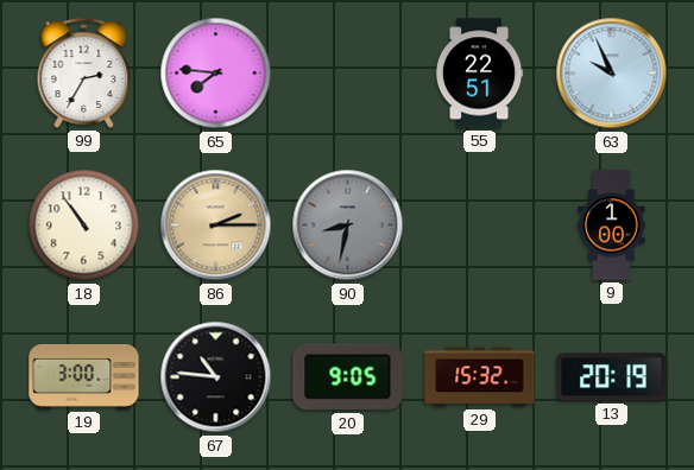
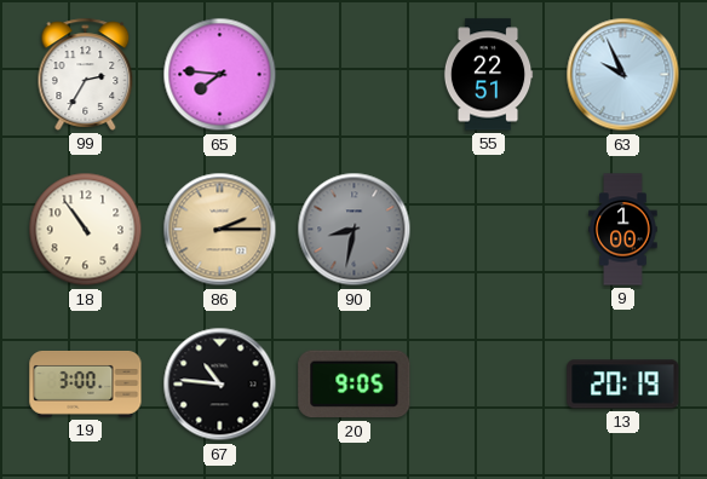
29: 15:32 -> none
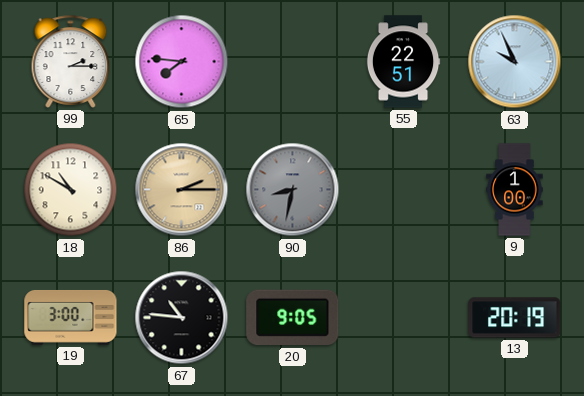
99: 2:35 -> 2:15
18: 10:54 -> 10:50
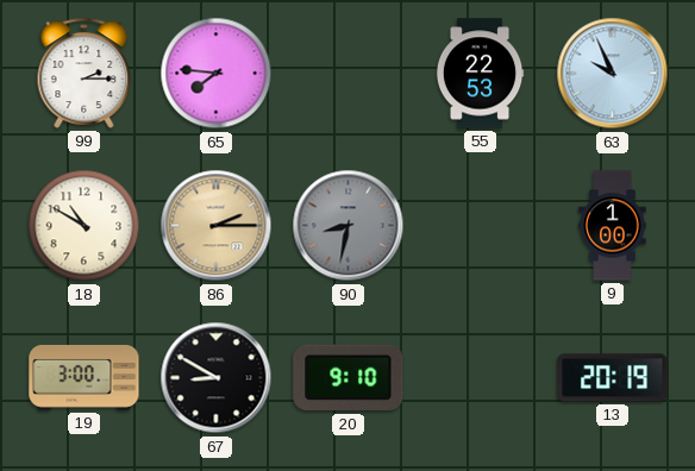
55: 22:51 -> 22:53
67: 10:46 -> 8:50
20: 9:05 -> 9:10
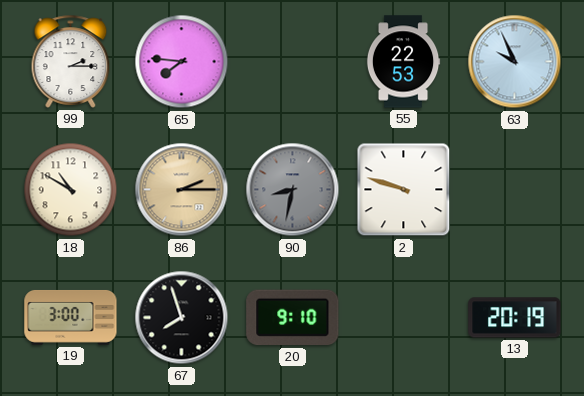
2: none -> 9:48
9: 1:00 -> none
67: 8:50 -> 7:57
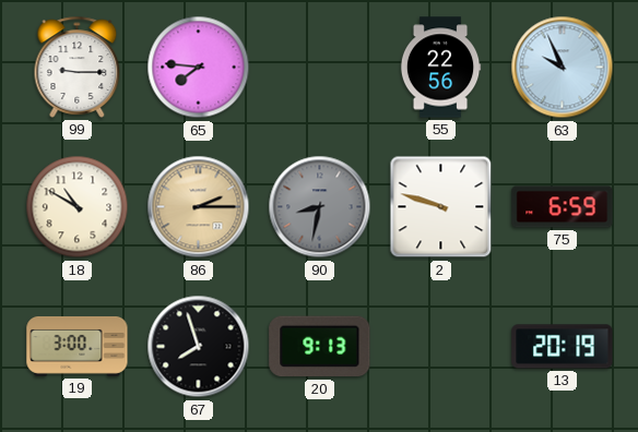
99: 2:15 -> 9:15
55: 22:53 -> 22:56
75: none -> 6:59
20: 9:10 -> 9:13
